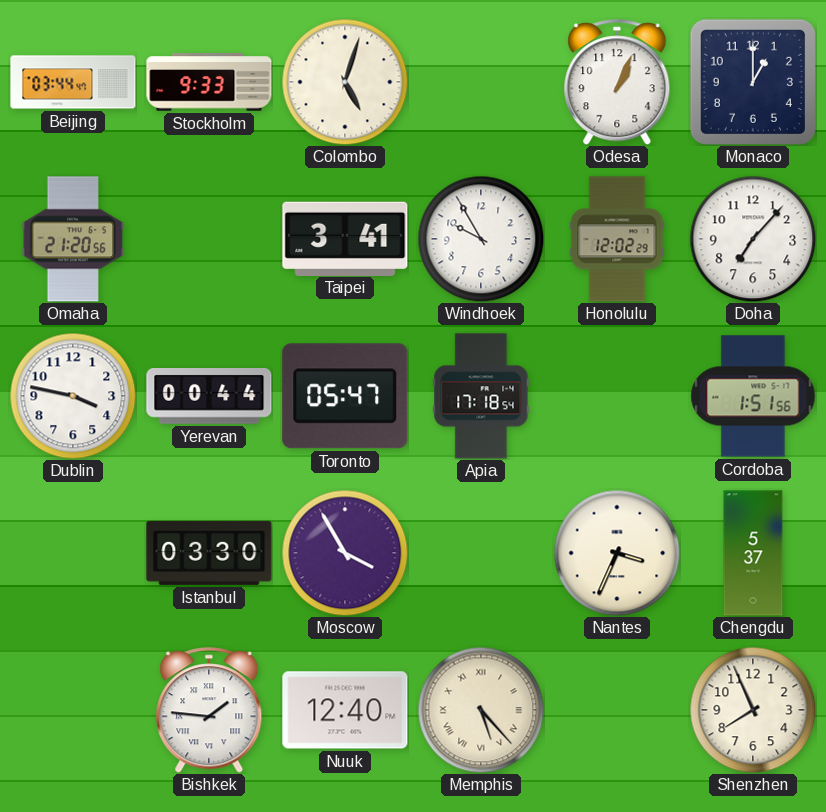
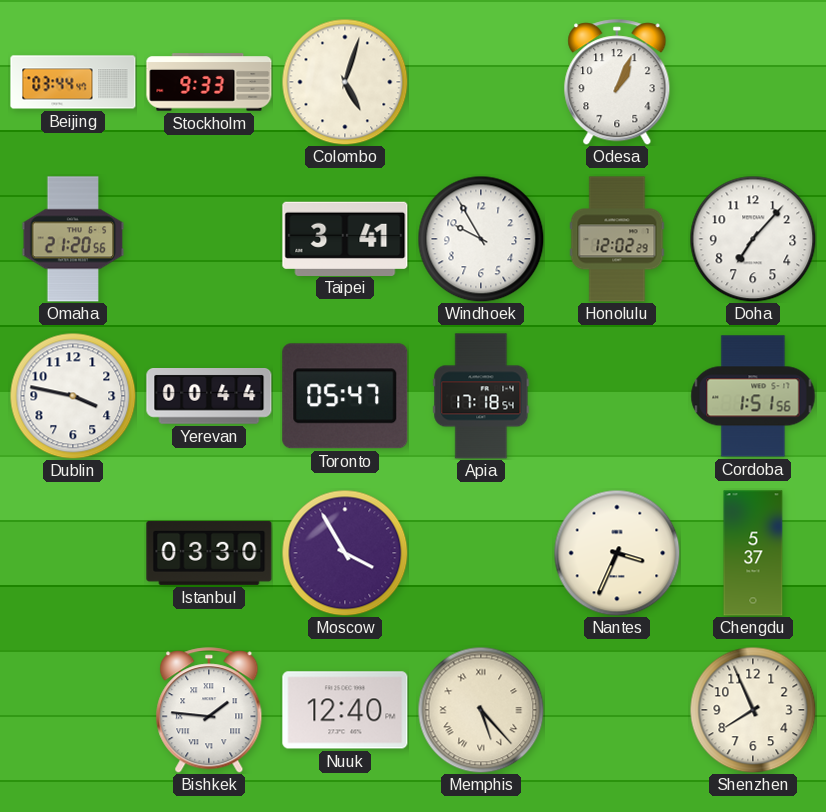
Monaco: 1:00 -> none
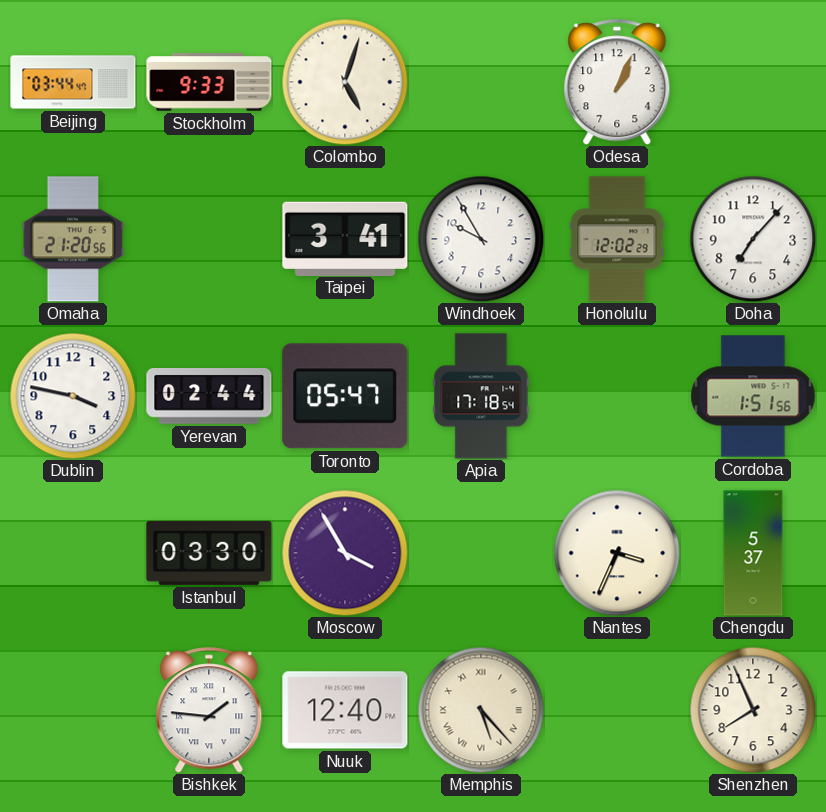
Yerevan: 00:44 -> 02:44
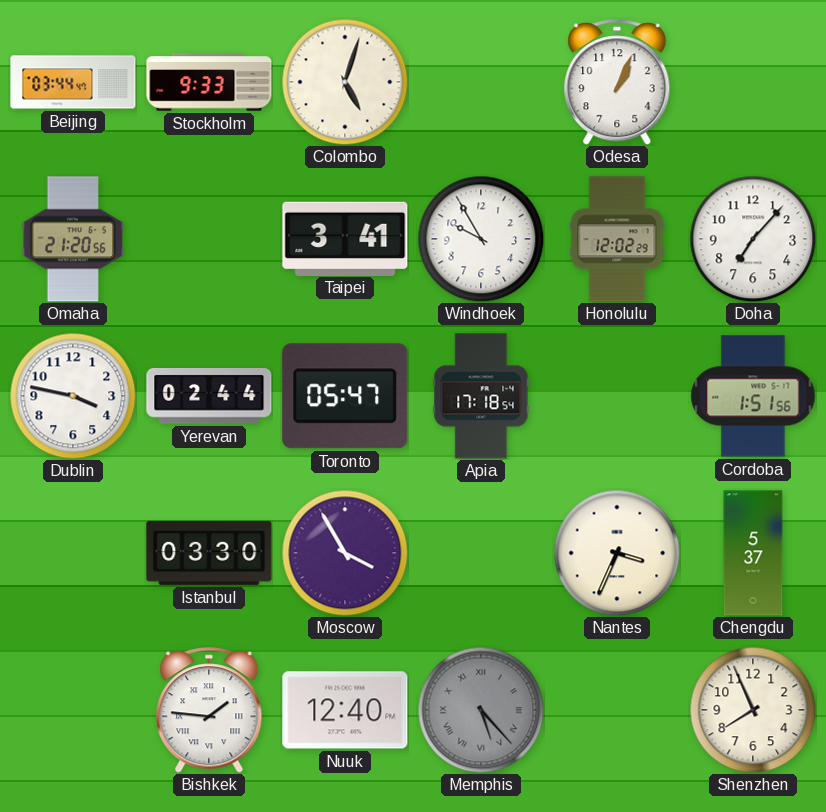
Memphis dial: cream -> grey
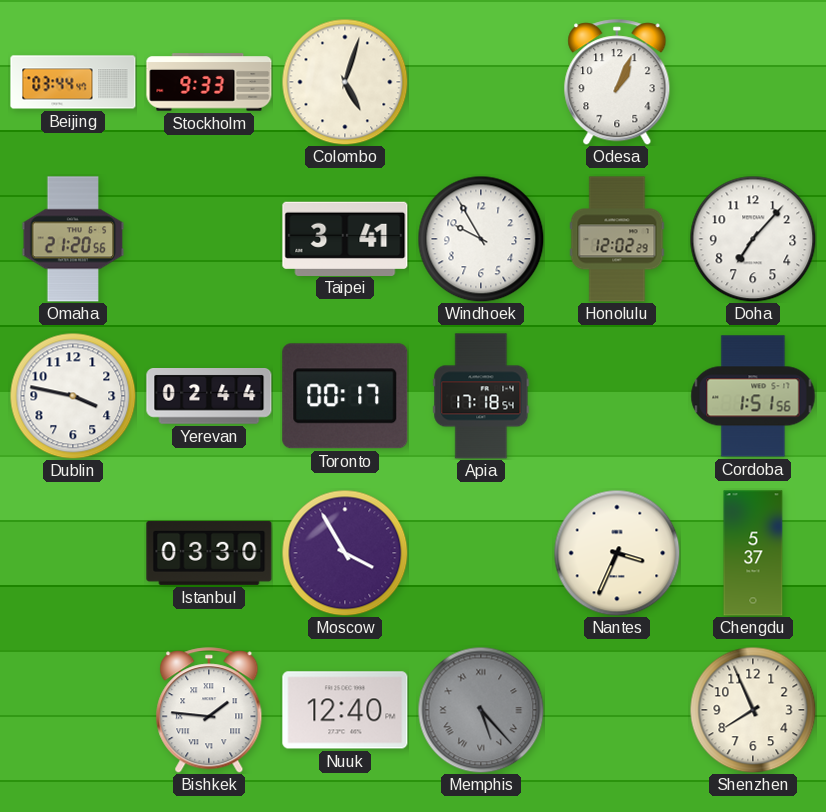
Toronto: 05:47 -> 00:17
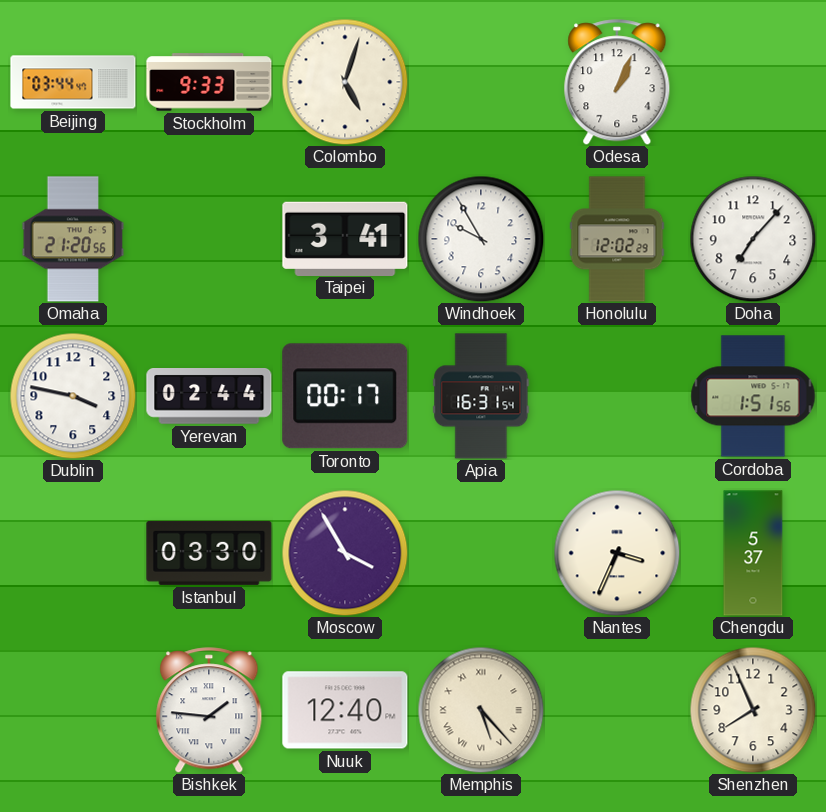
Apia: 17:18 -> 16:31
Memphis dial: grey -> cream
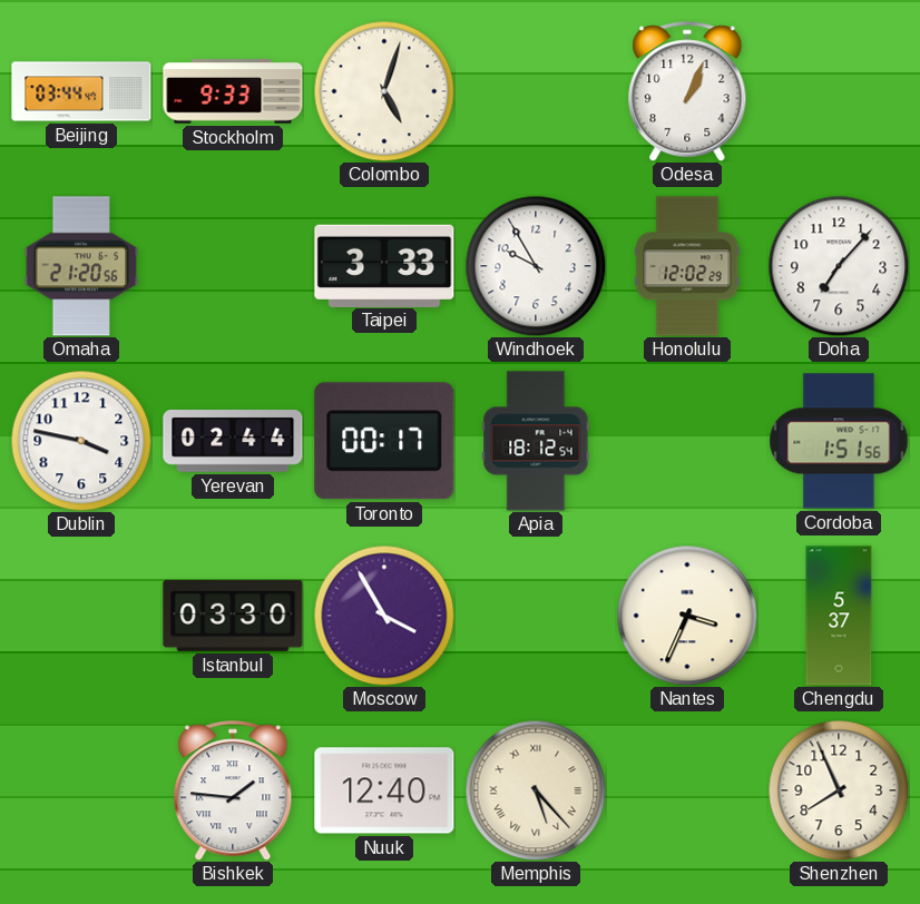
Taipei: 3:41 -> 3:33
Apia: 16:31 -> 18:12
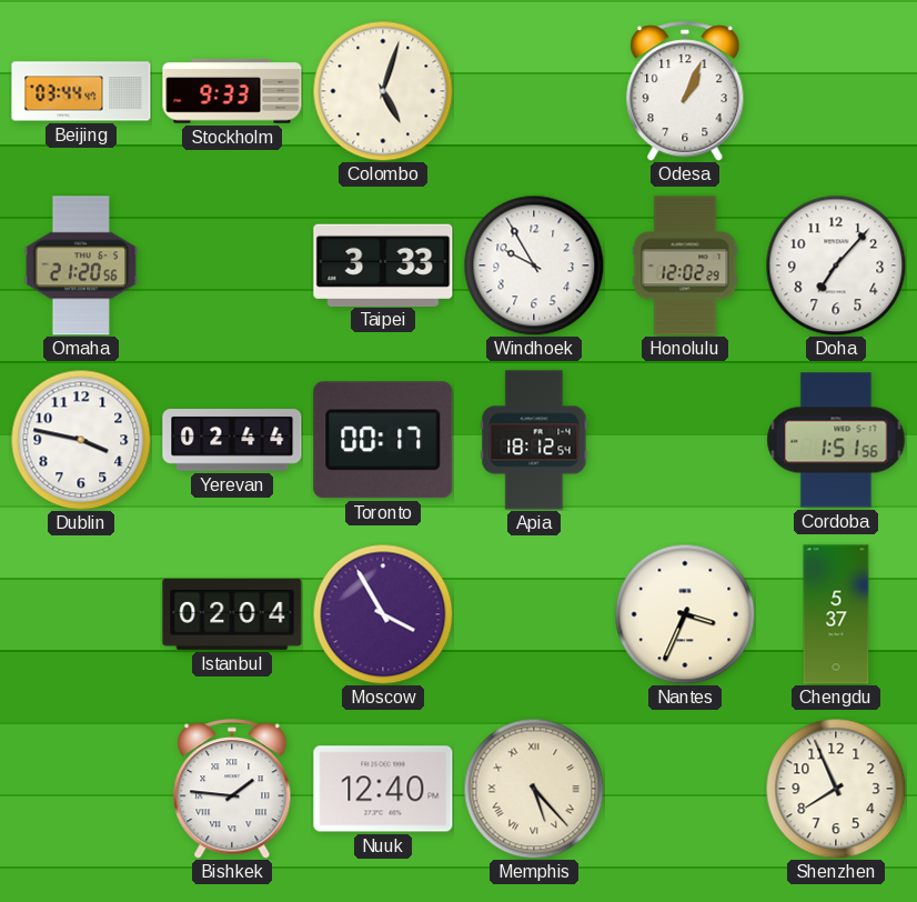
Istanbul: 03:30 -> 02:04
